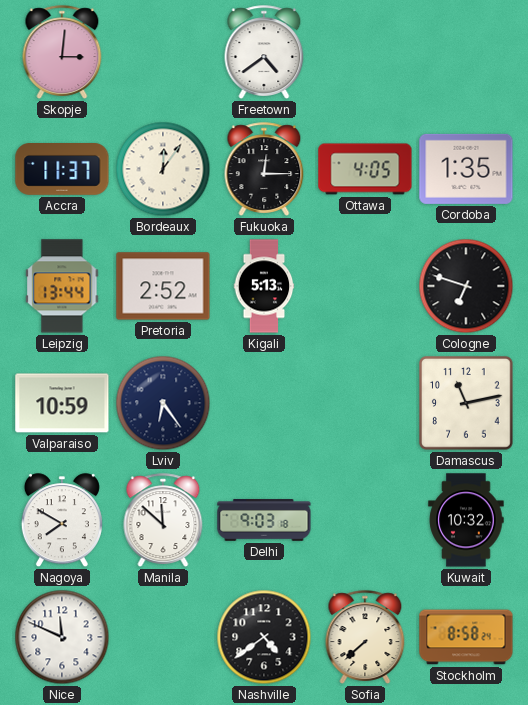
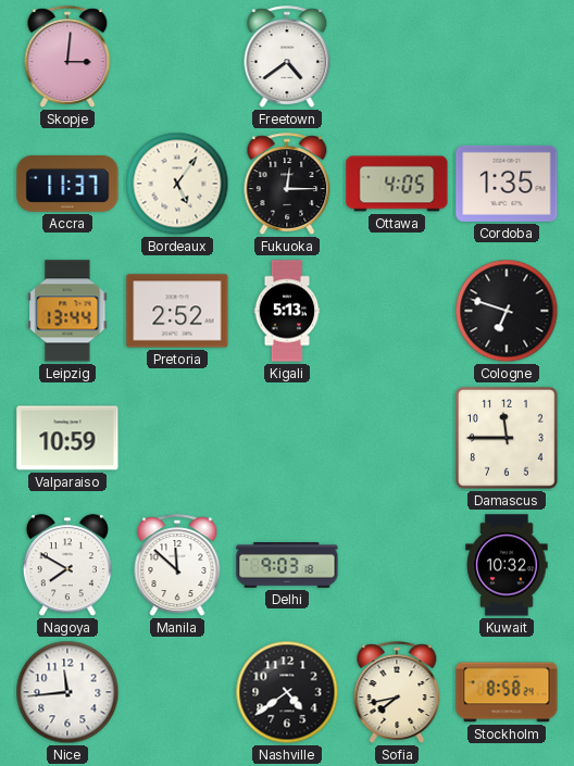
Bordeaux: 12:06 -> 5:06
Lviv: 6:24 -> none
Damascus: 11:13 -> 11:45
Nice: 11:49 -> 11:44
Sofia: 7:38 -> 7:43
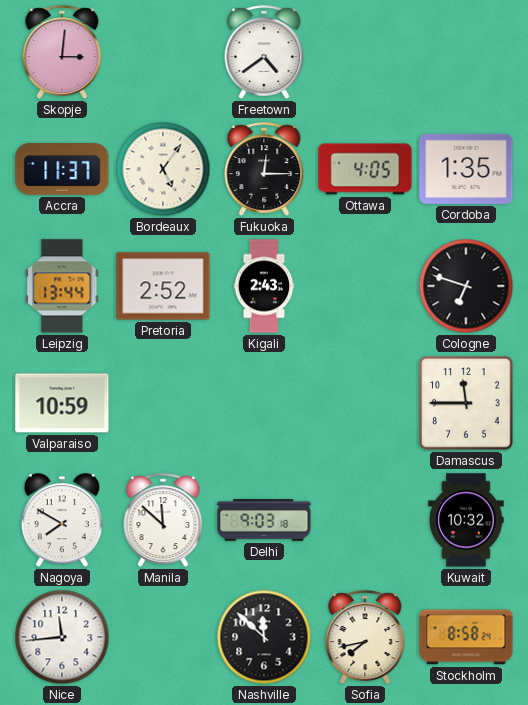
Kigali: 5:13 -> 2:43
Nashville: 4:39 -> 11:52
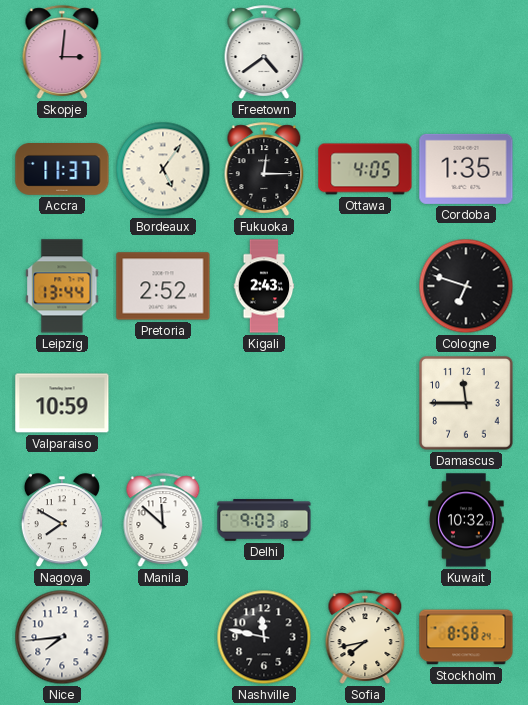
Nice: 11:44 -> 7:44
Nashville: 11:52 -> 11:47
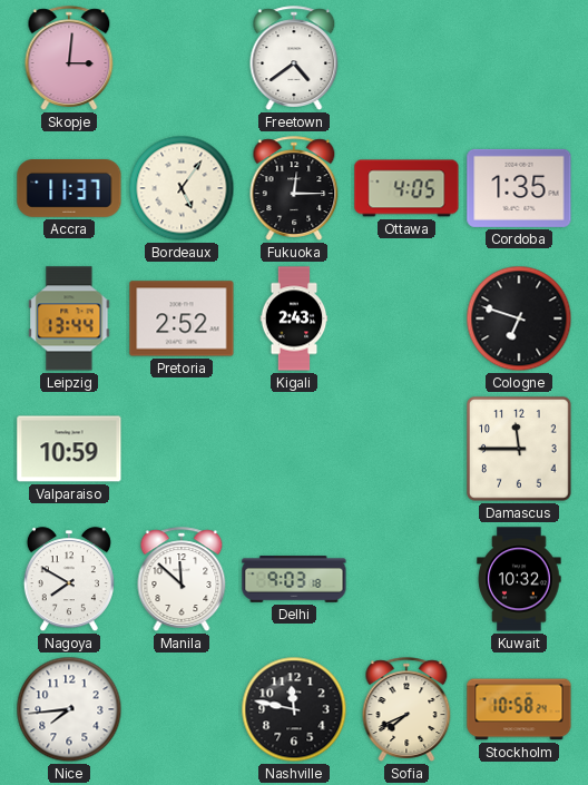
Sofia: 7:43 -> 7:41
Stockholm: 8:58 -> 10:58
